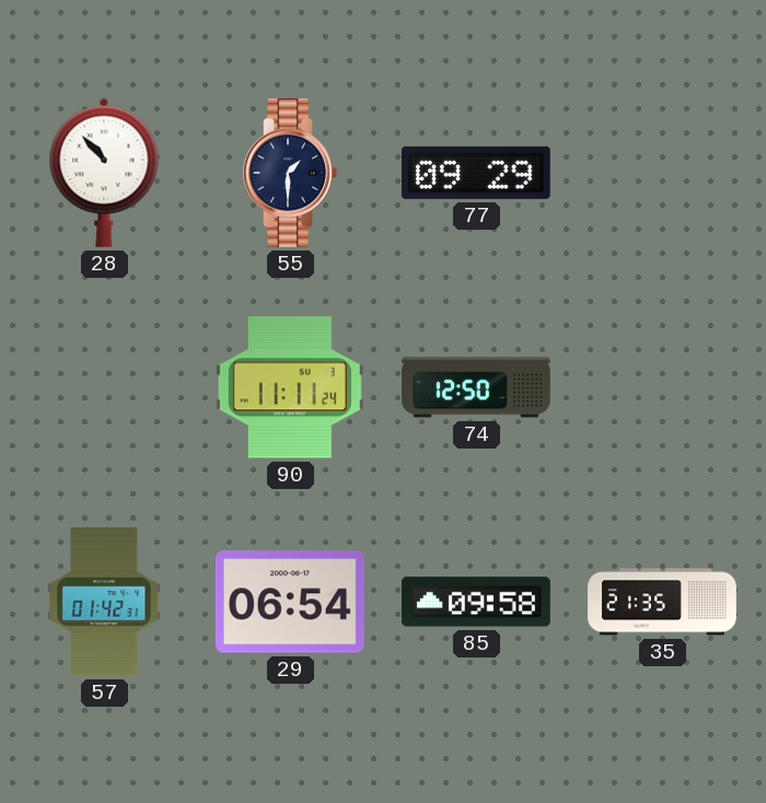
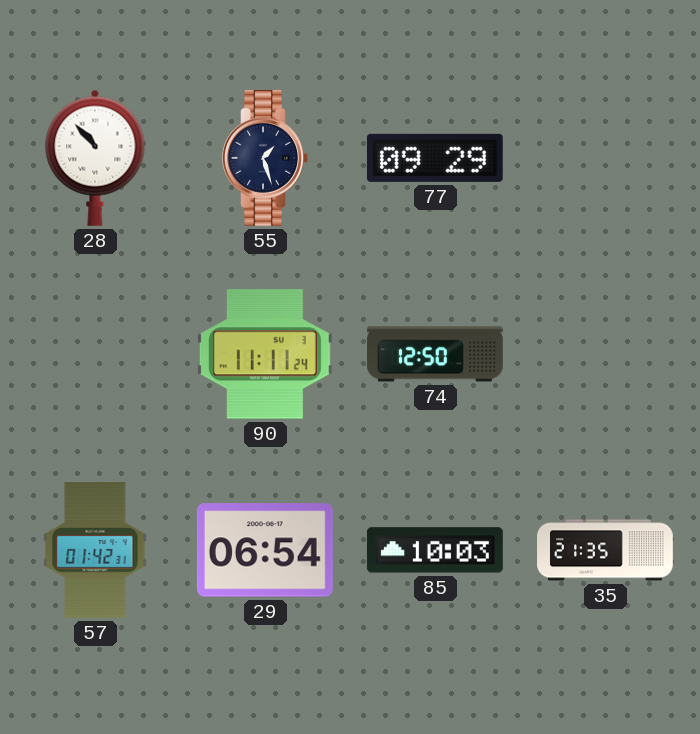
55: 1:30 -> 1:27
85: 09:58 -> 10:03
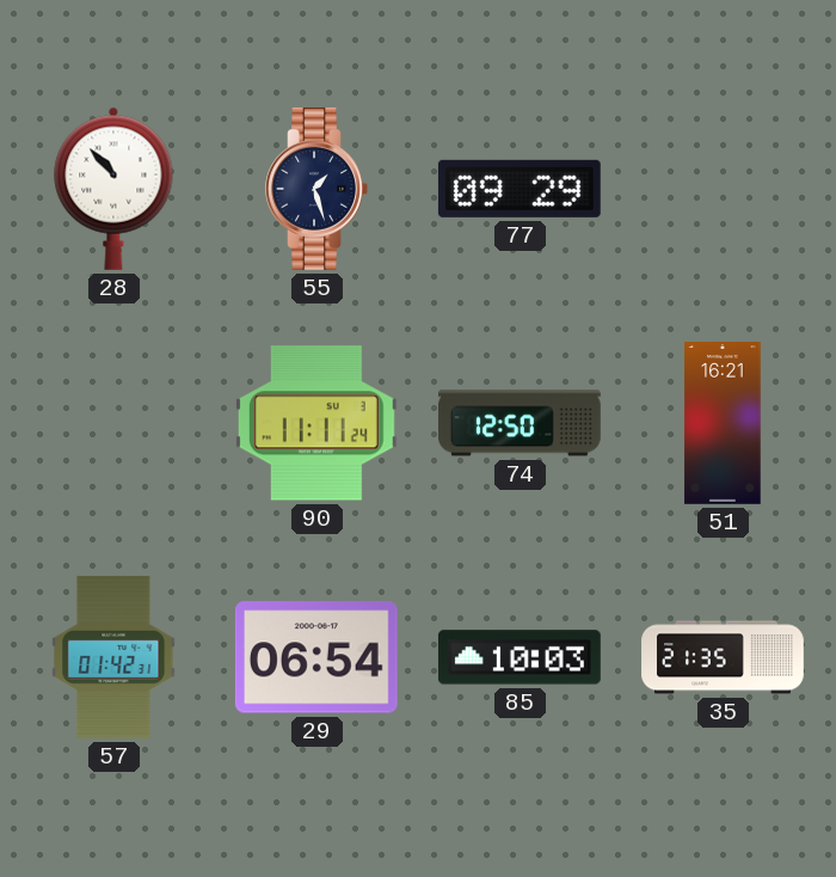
51: none -> 16:21
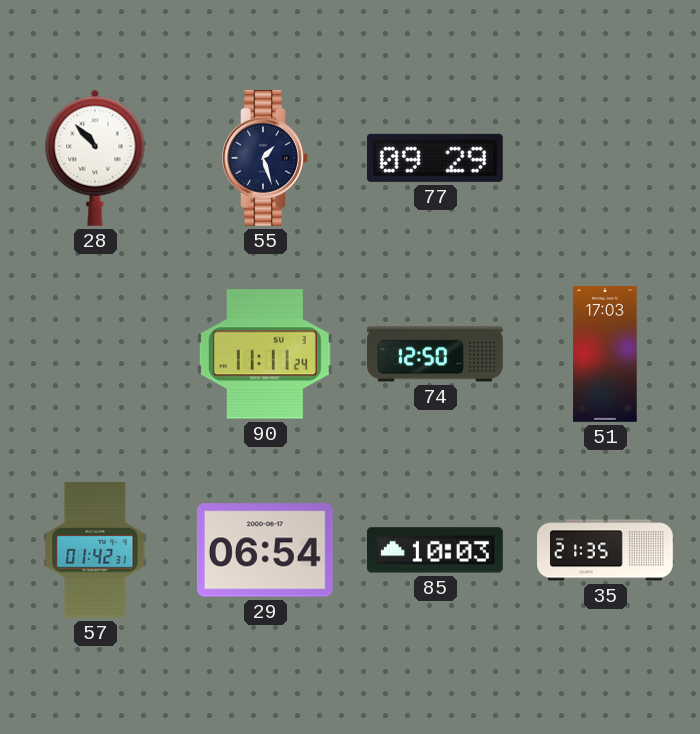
51: 16:21 -> 17:03
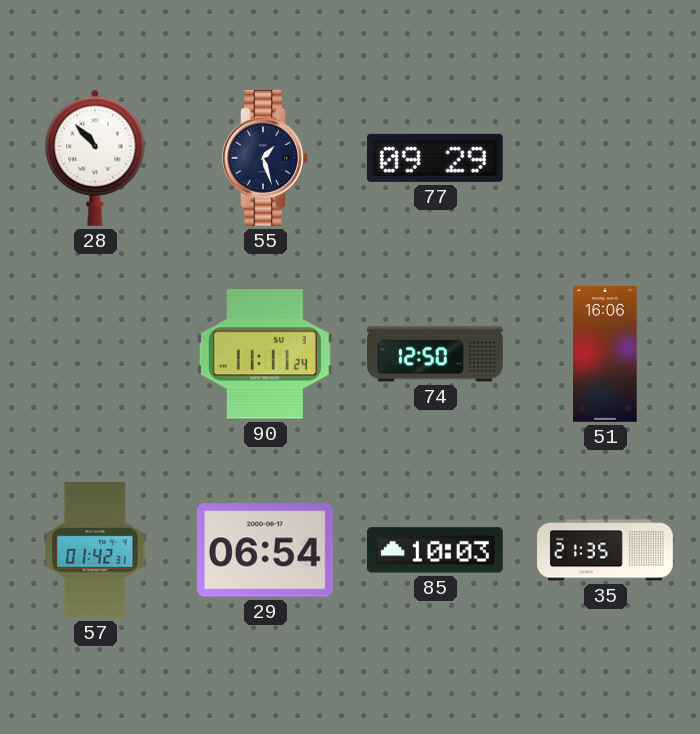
51: 17:03 -> 16:06
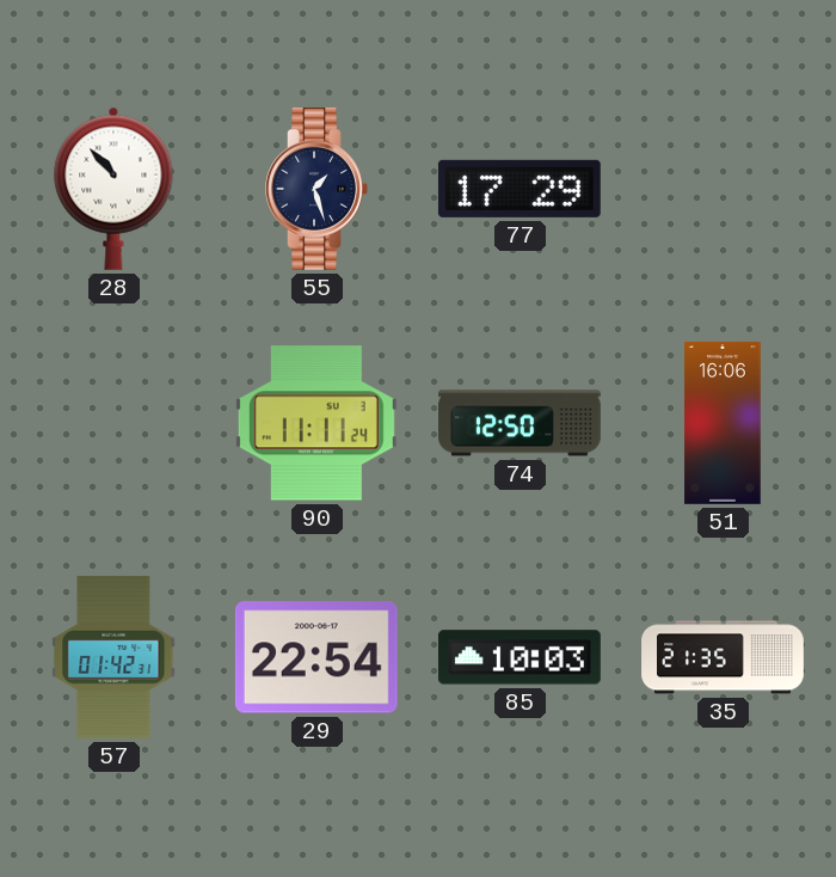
77: 09:29 -> 17:29
29: 06:54 -> 22:54
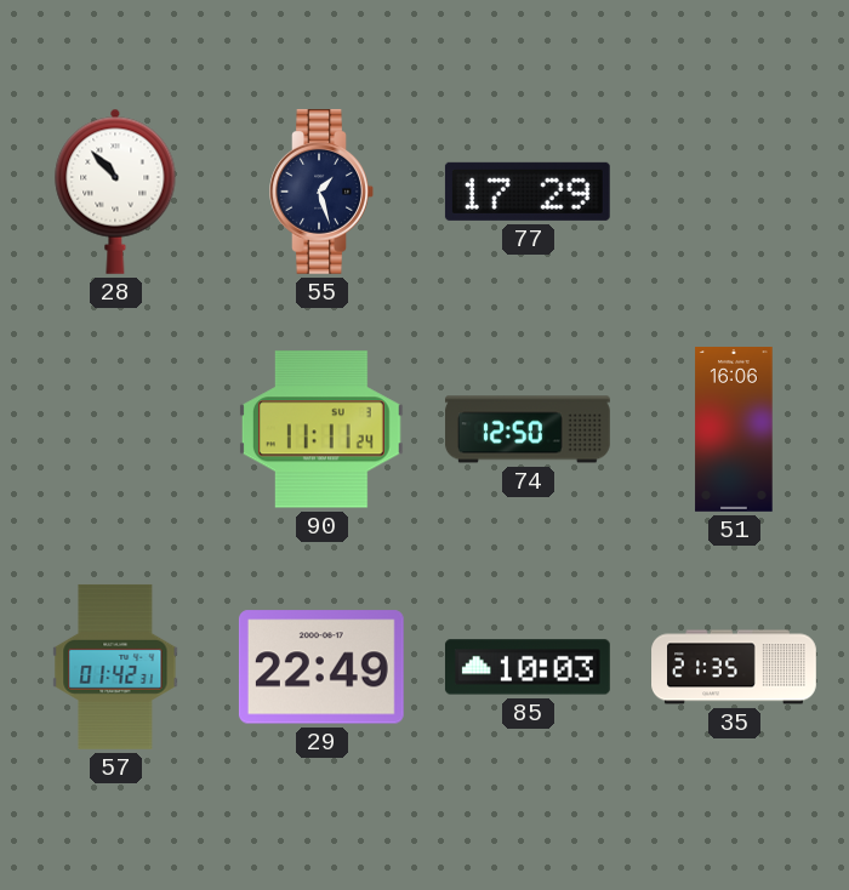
29: 22:54 -> 22:49
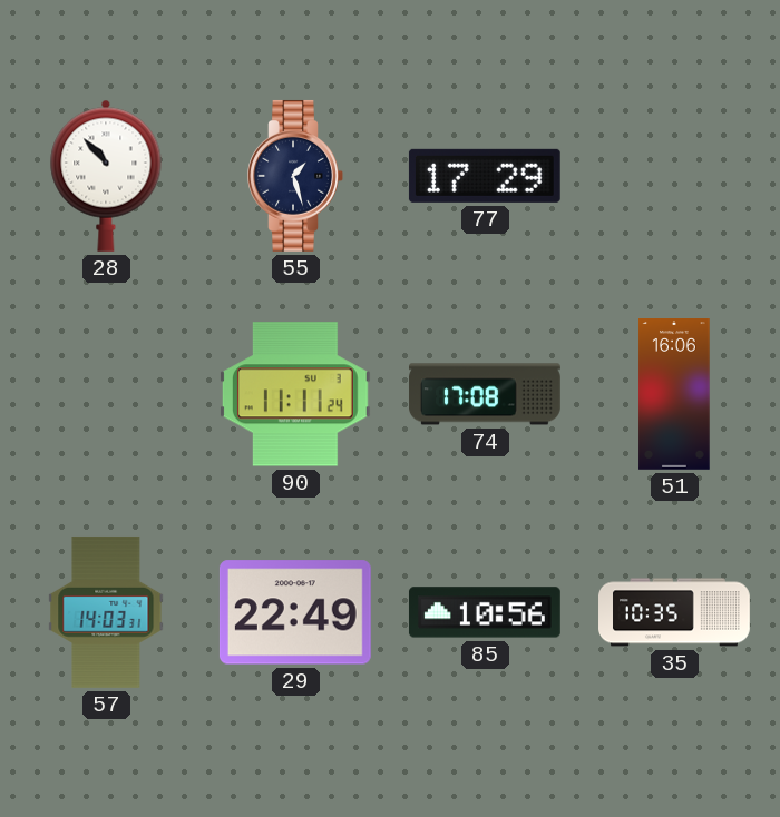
74: 12:50 -> 17:08
57: 01:42 -> 14:03
85: 10:03 -> 10:56
35: 21:35 -> 10:35
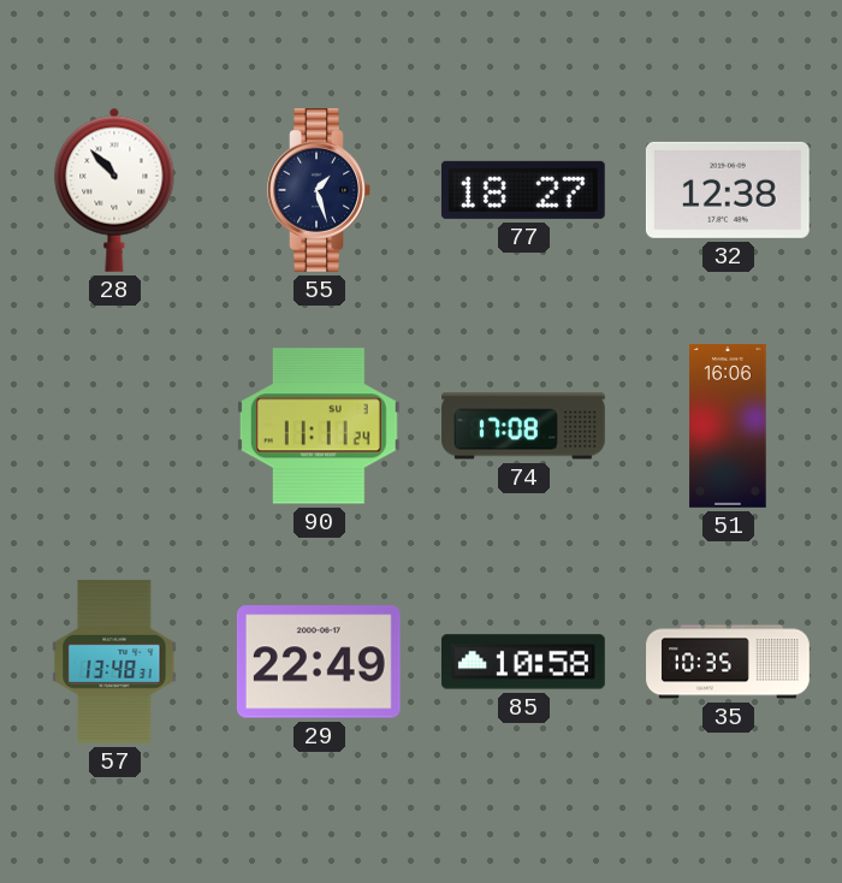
77: 17:29 -> 18:27
32: none -> 12:38
57: 14:03 -> 13:48
85: 10:56 -> 10:58
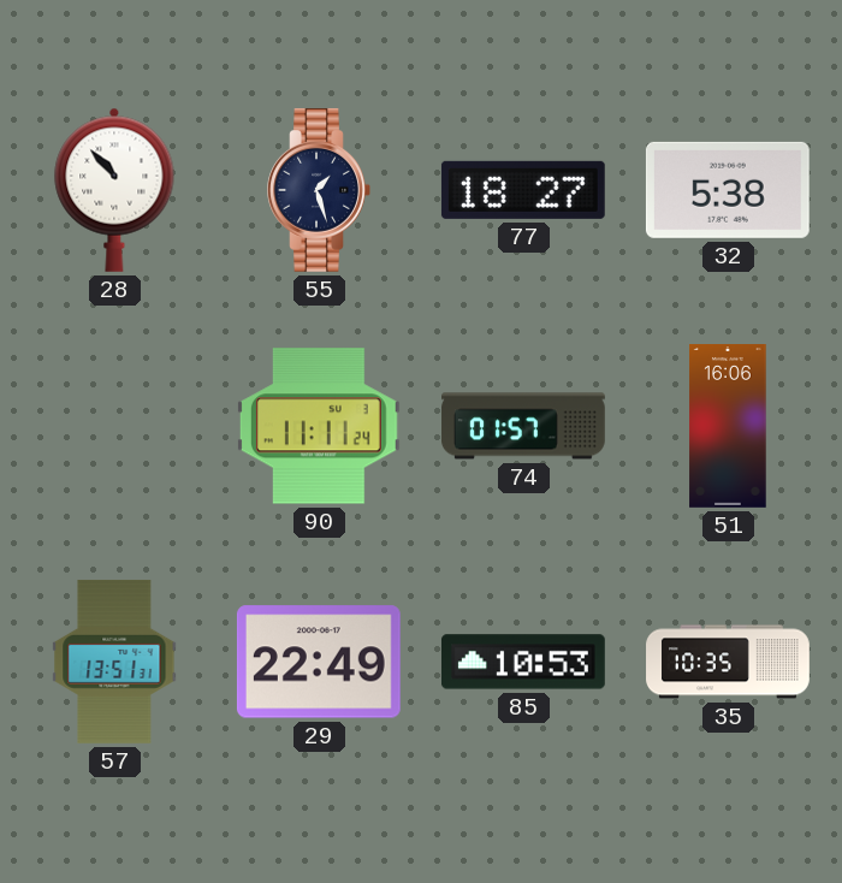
32: 12:38 -> 5:38
74: 17:08 -> 01:57
57: 13:48 -> 13:51
85: 10:58 -> 10:53
